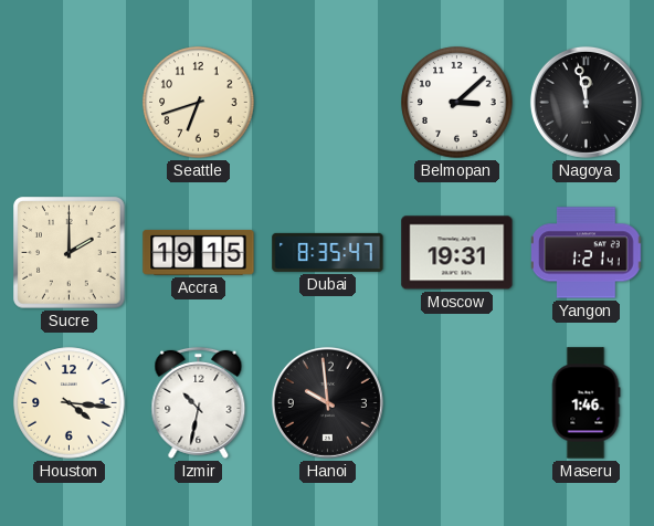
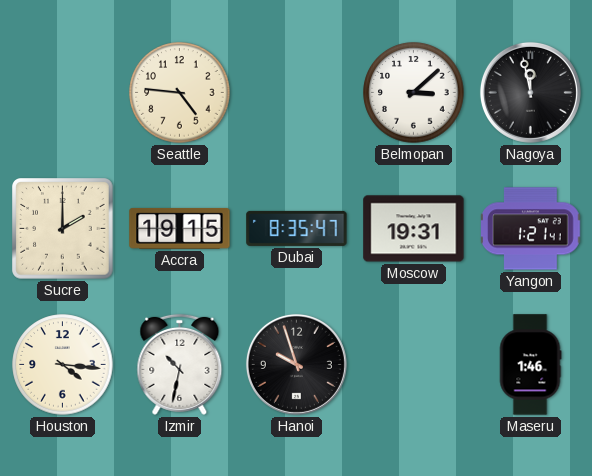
Seattle: 6:42 -> 4:46
Hanoi: 9:59 -> 9:57
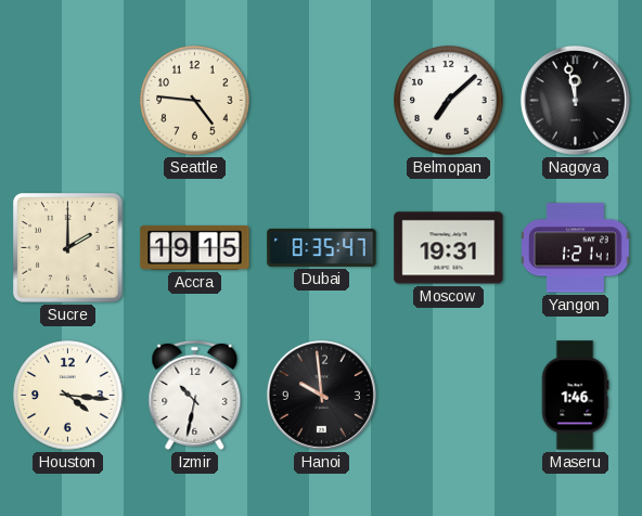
Belmopan: 3:08 -> 7:08
Hanoi: 9:57 -> 9:59
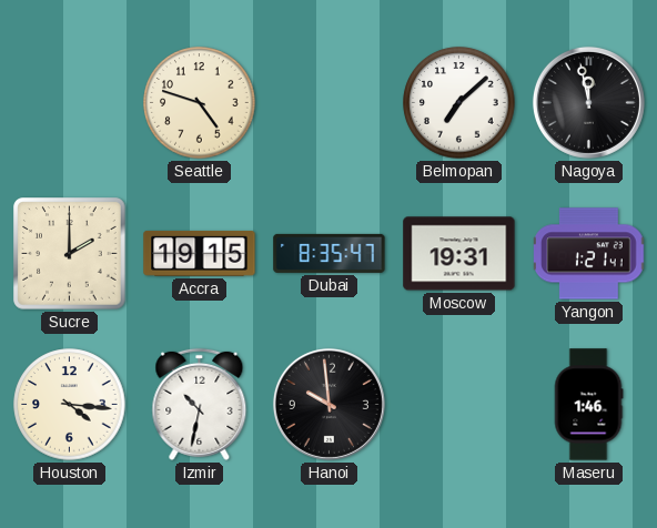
Seattle: 4:46 -> 4:48
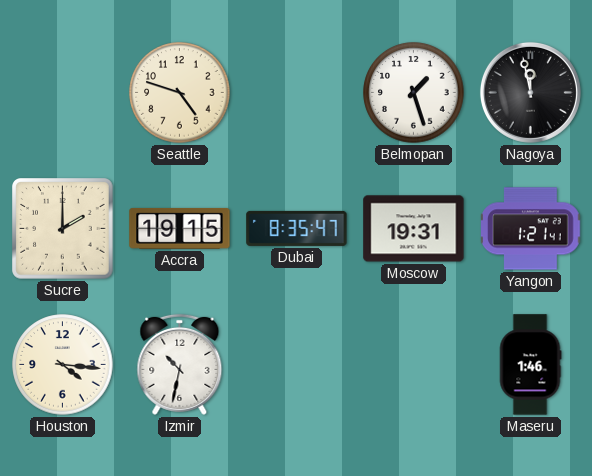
Belmopan: 7:08 -> 1:27
Hanoi: 9:59 -> none
